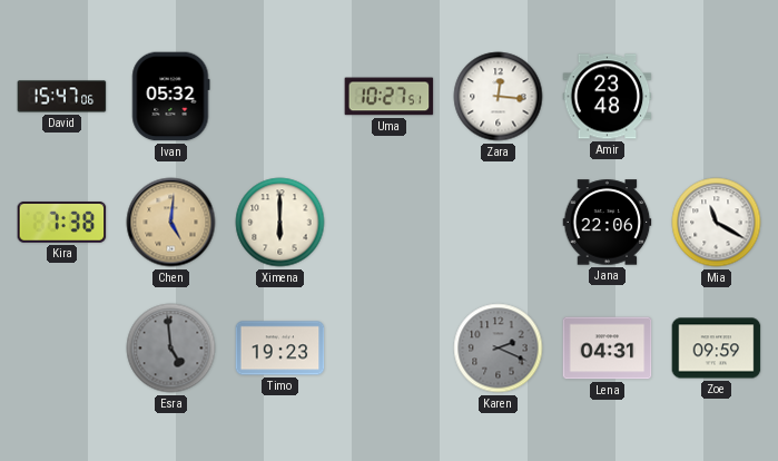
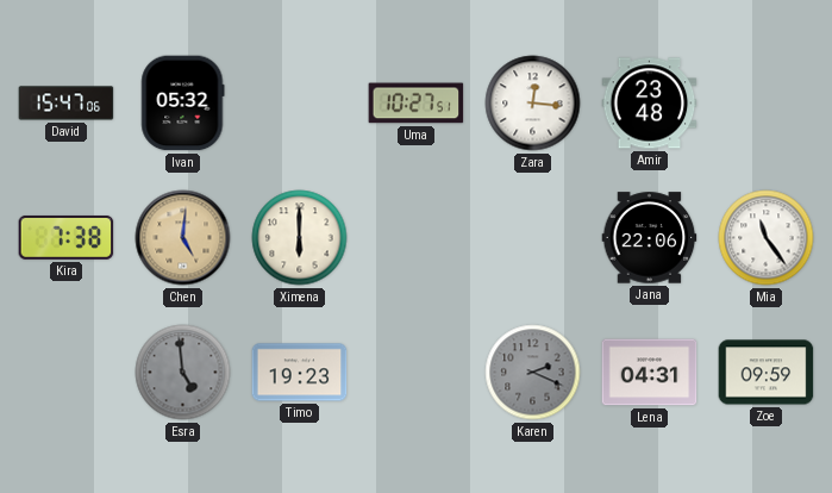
Mia: 11:20 -> 11:24
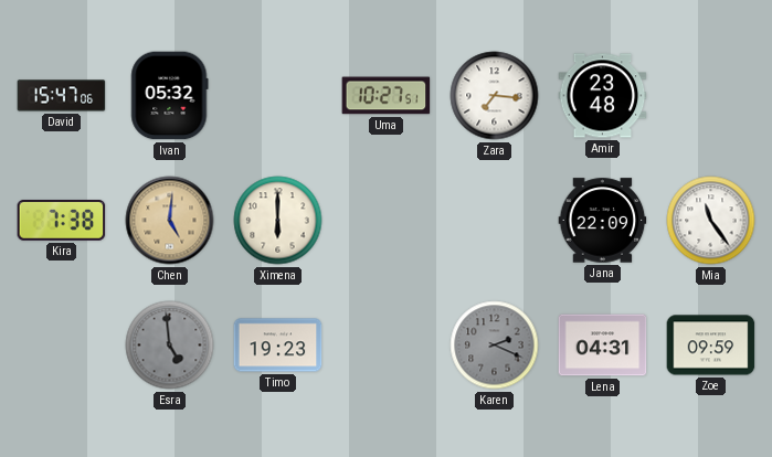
Zara: 12:16 -> 7:16
Jana: 22:06 -> 22:09
